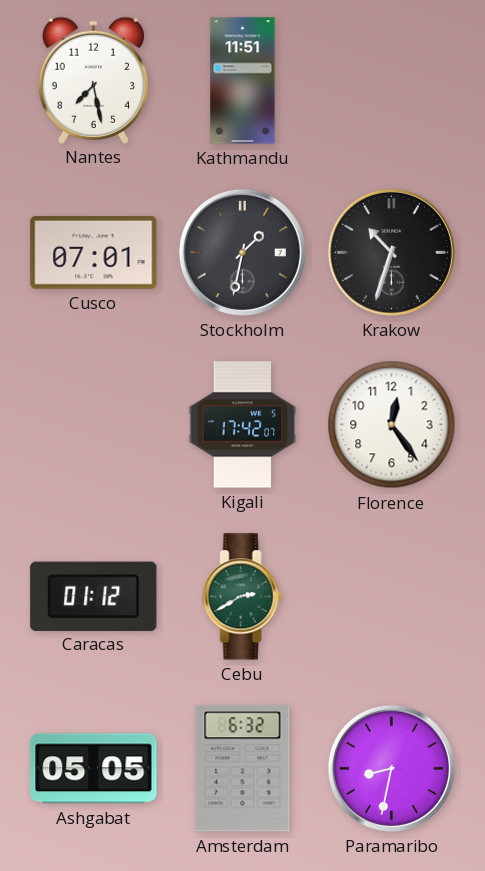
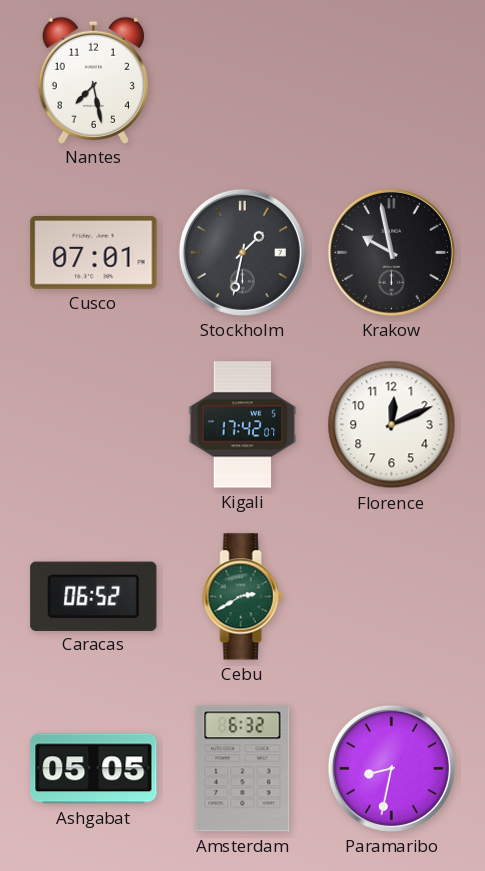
Kathmandu: 11:51 -> none
Krakow: 10:33 -> 9:58
Florence: 12:24 -> 12:11
Caracas: 01:12 -> 06:52
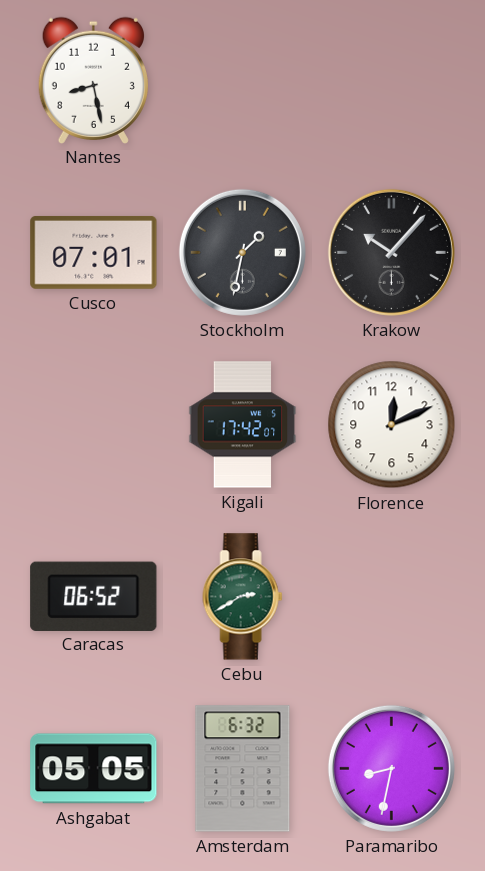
Nantes: 7:28 -> 8:28
Krakow: 9:58 -> 10:07
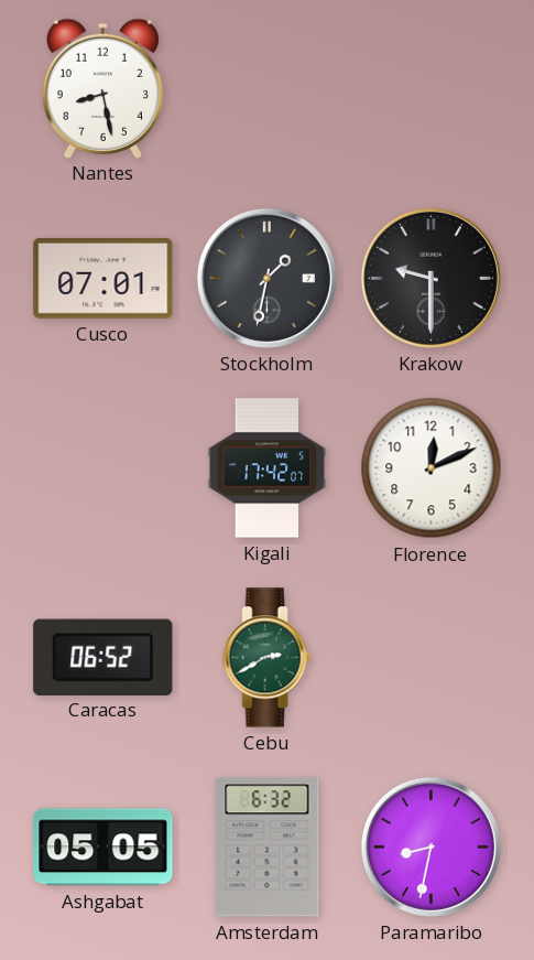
Krakow: 10:07 -> 9:30
